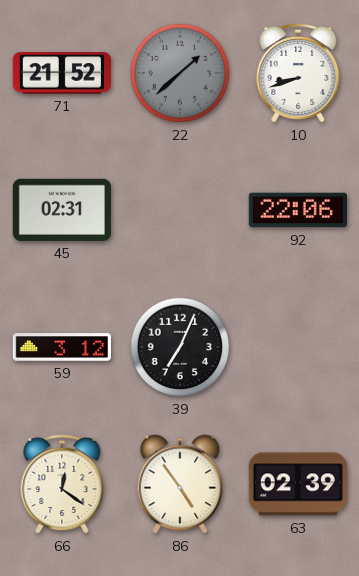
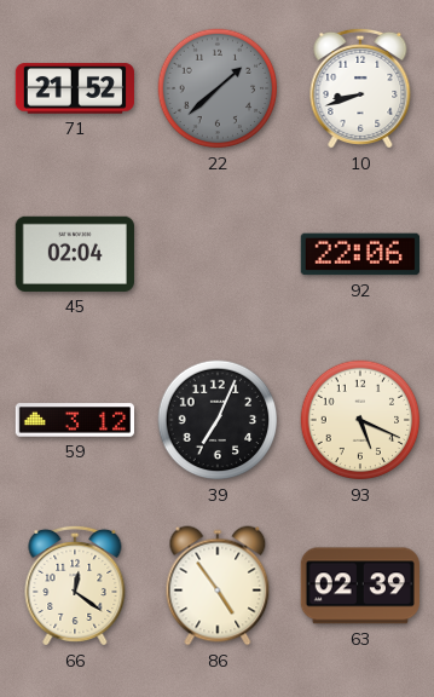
45: 02:31 -> 02:04
93: none -> 5:19
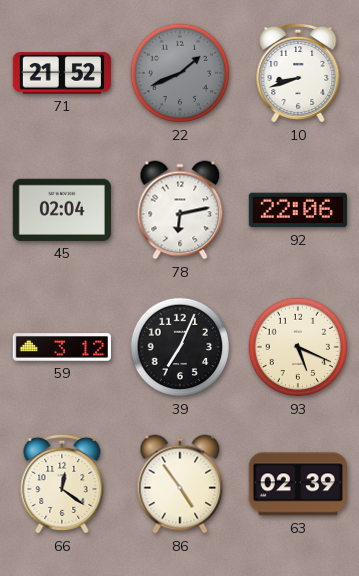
22: 1:38 -> 1:41
78: none -> 6:13
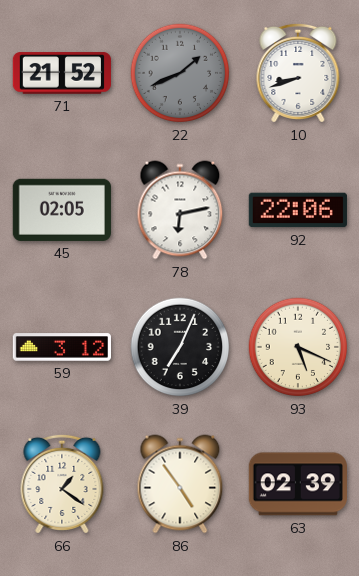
45: 02:04 -> 02:05
66: 12:21 -> 1:21
